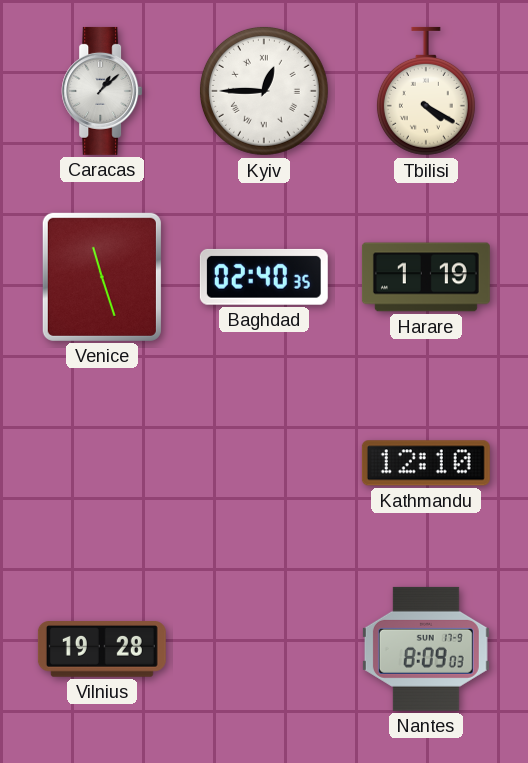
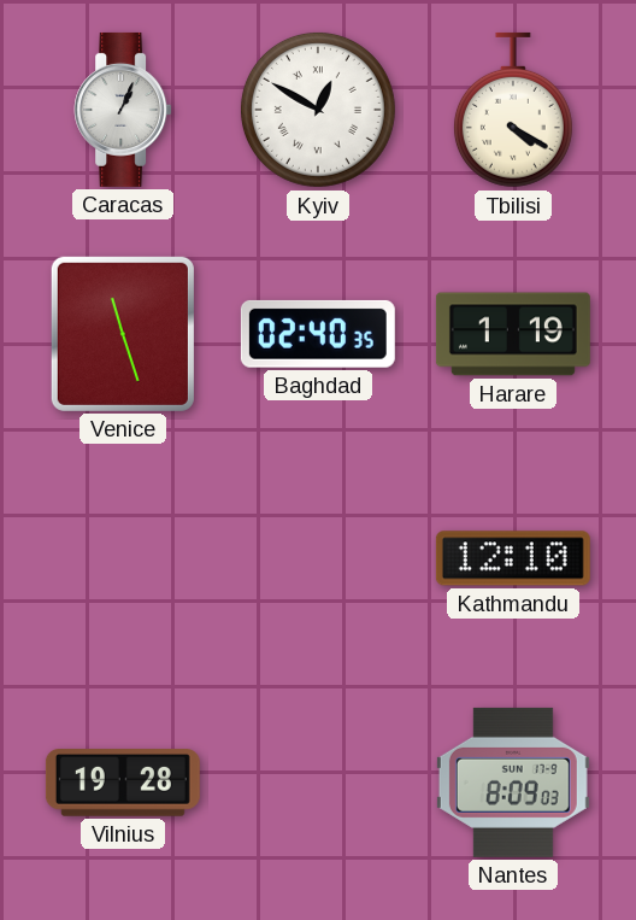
Caracas: 1:08 -> 1:04
Kyiv: 12:45 -> 12:50
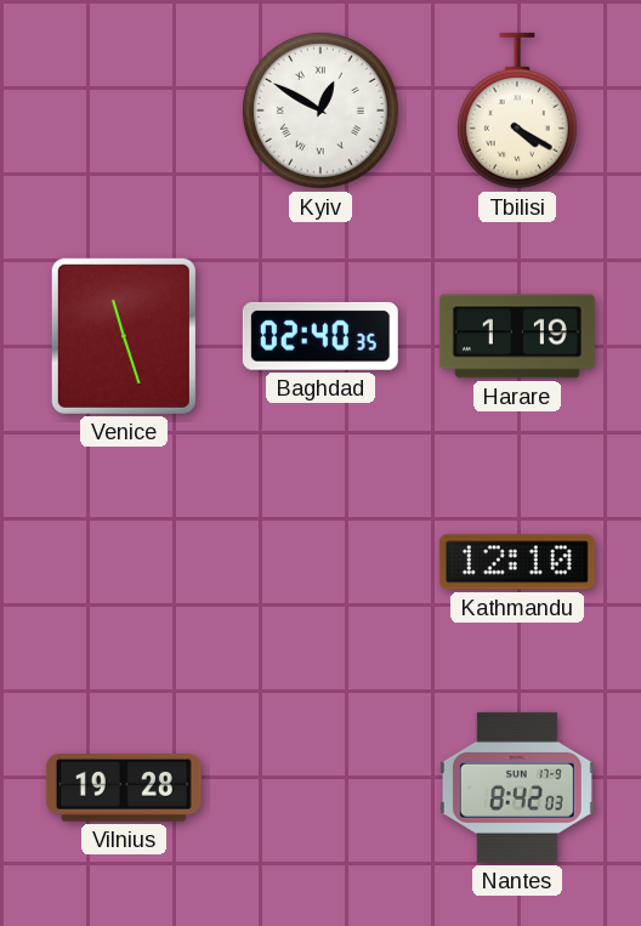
Caracas: 1:04 -> none
Nantes: 8:09 -> 8:42
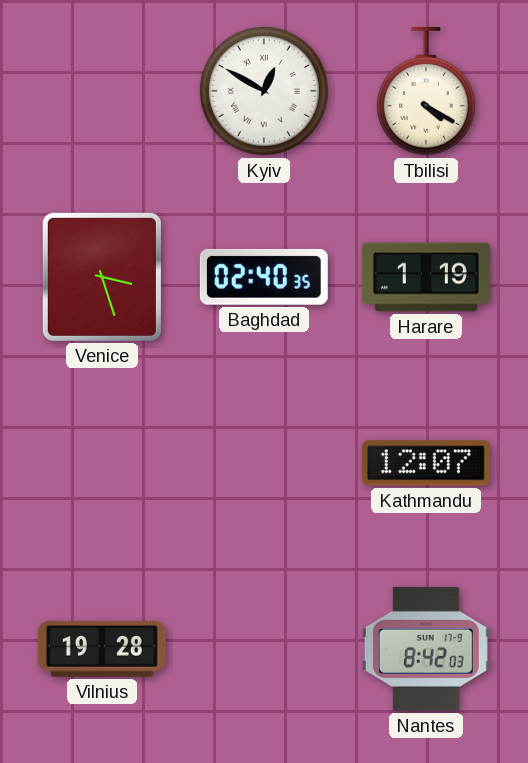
Venice: 11:27 -> 3:27
Kathmandu: 12:10 -> 12:07
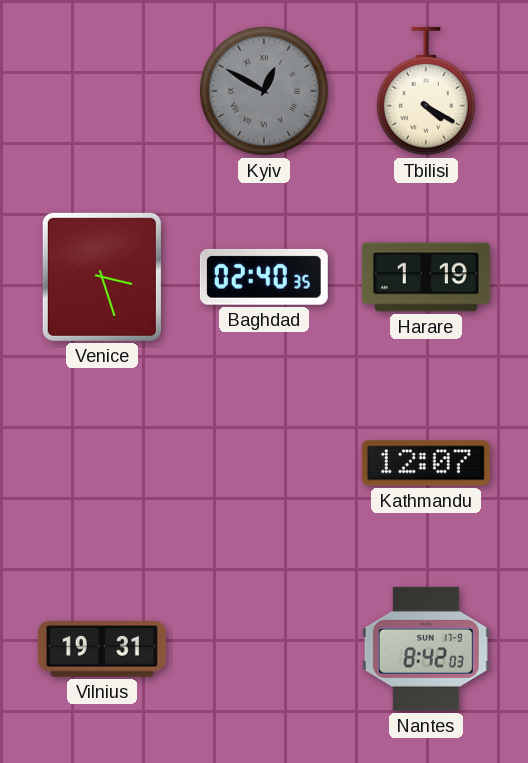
Kyiv dial: white -> grey
Vilnius: 19:28 -> 19:31
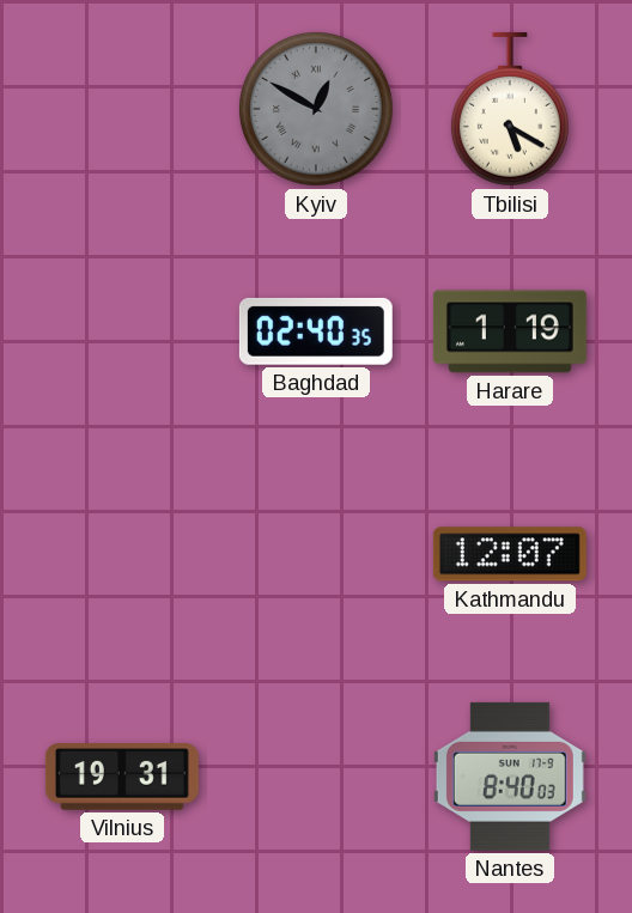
Tbilisi: 4:20 -> 5:20
Venice: 3:27 -> none
Nantes: 8:42 -> 8:40
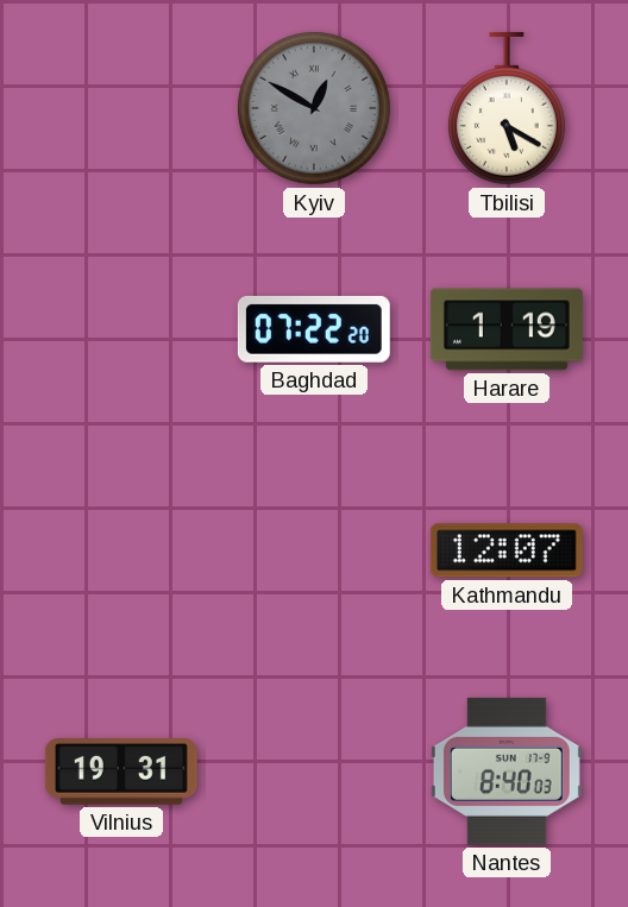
Baghdad: 02:40 -> 07:22
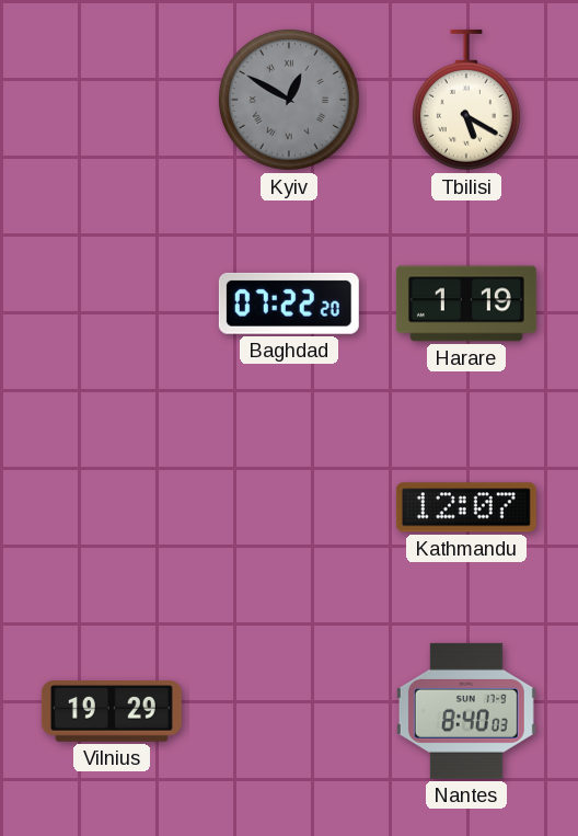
Vilnius: 19:31 -> 19:29
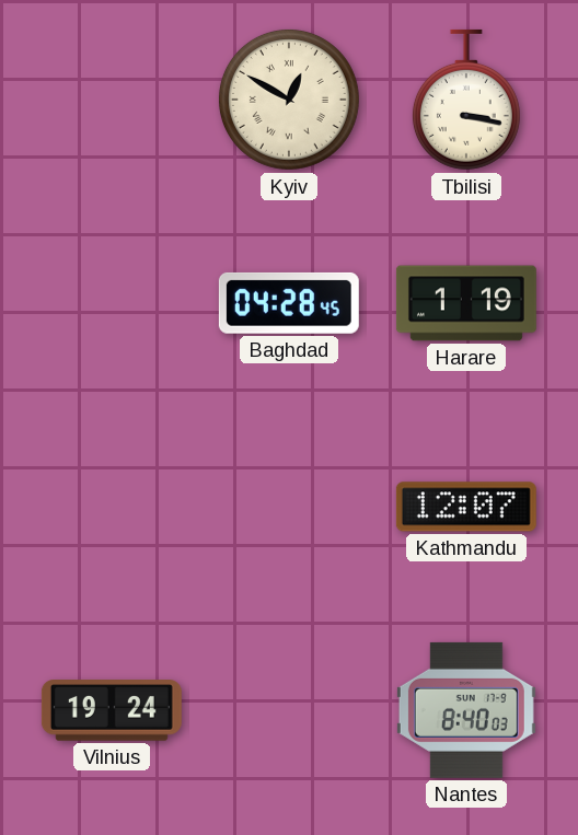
Kyiv dial: grey -> cream
Tbilisi: 5:20 -> 3:17
Baghdad: 07:22 -> 04:28
Vilnius: 19:29 -> 19:24
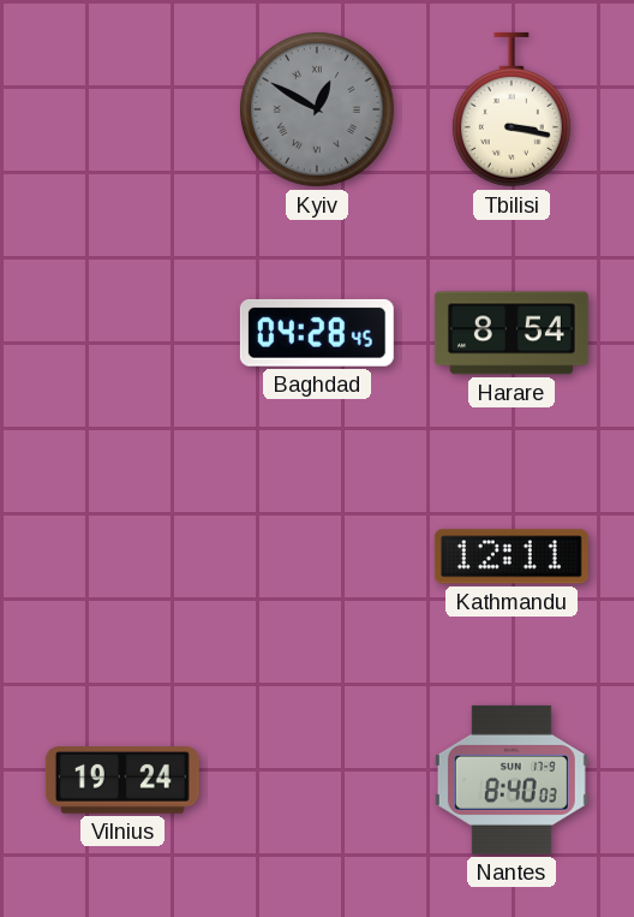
Kyiv dial: cream -> grey
Harare: 1:19 -> 8:54
Kathmandu: 12:07 -> 12:11
